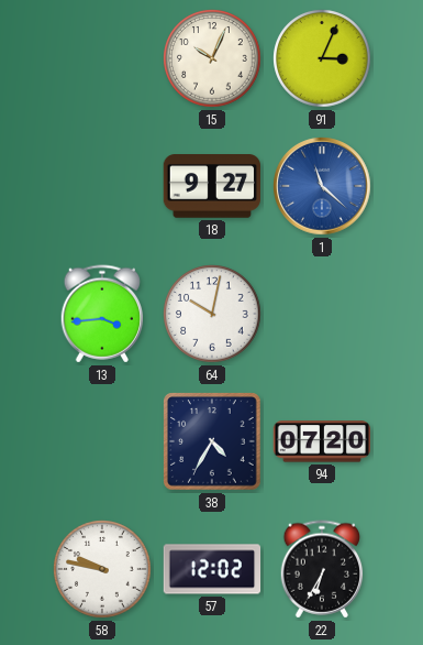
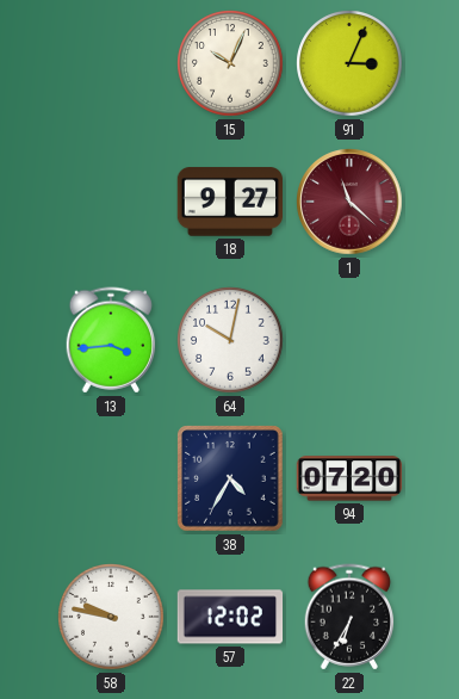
1 dial: blue -> burgundy
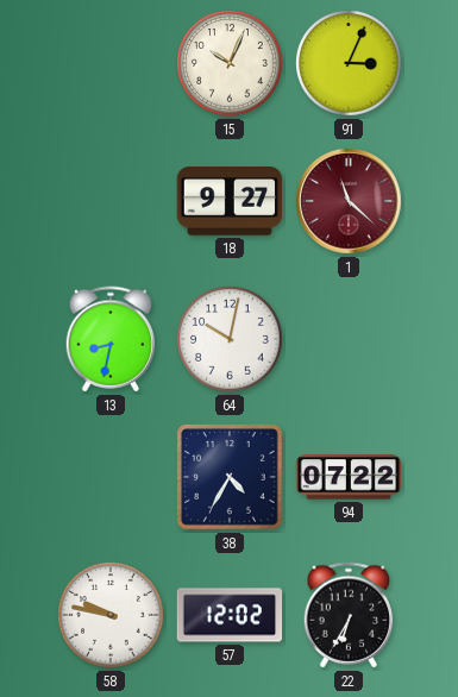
13: 3:44 -> 8:32
94: 07:20 -> 07:22
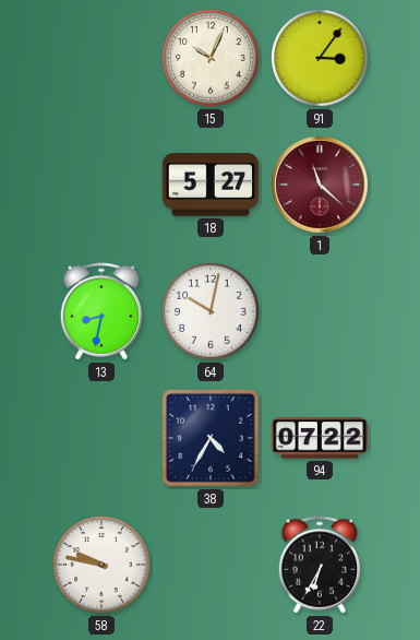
91: 3:04 -> 3:06
18: 9:27 -> 5:27
57: 12:02 -> none
